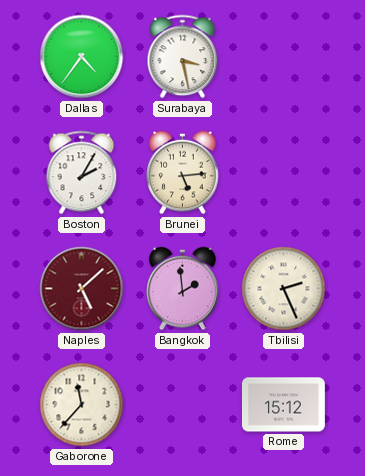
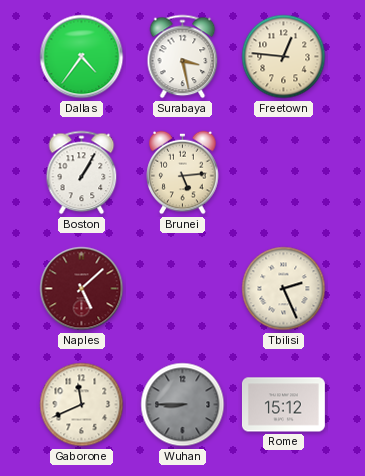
Freetown: none -> 12:46
Boston: 2:05 -> 1:05
Bangkok: 1:59 -> none
Gaborone: 11:37 -> 11:41
Wuhan: none -> 8:45
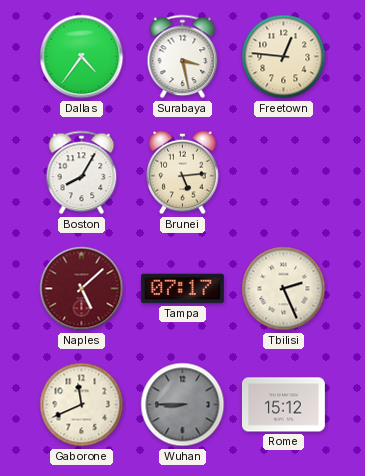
Boston: 1:05 -> 8:05
Tampa: none -> 07:17
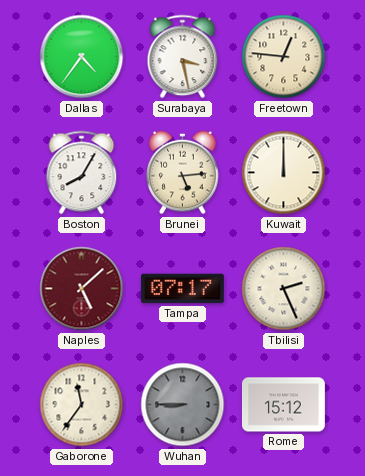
Kuwait: none -> 12:00
Gaborone: 11:41 -> 11:36
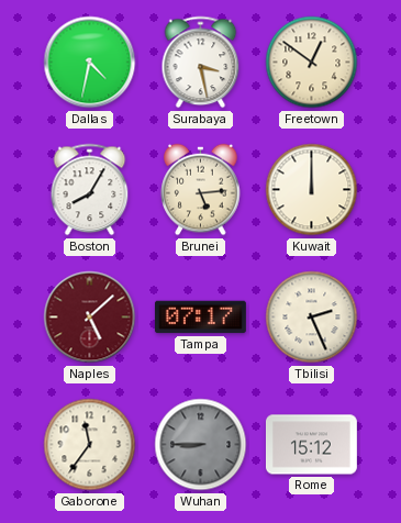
Dallas: 4:36 -> 4:32
Freetown: 12:46 -> 12:51
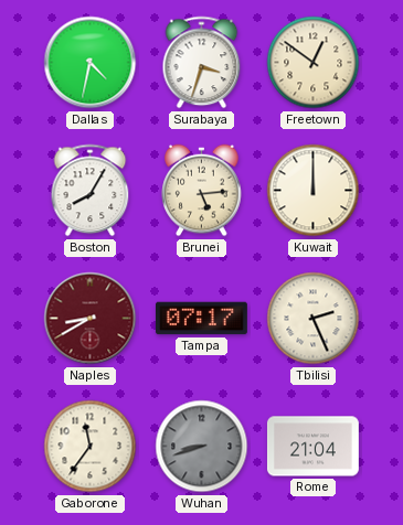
Surabaya: 3:28 -> 3:33
Naples: 5:08 -> 8:40
Wuhan: 8:45 -> 8:42
Rome: 15:12 -> 21:04
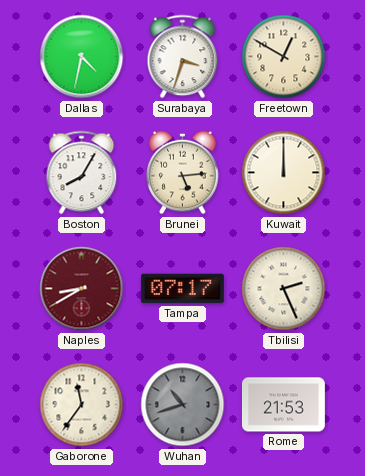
Freetown: 12:51 -> 12:50
Wuhan: 8:42 -> 10:42
Rome: 21:04 -> 21:53
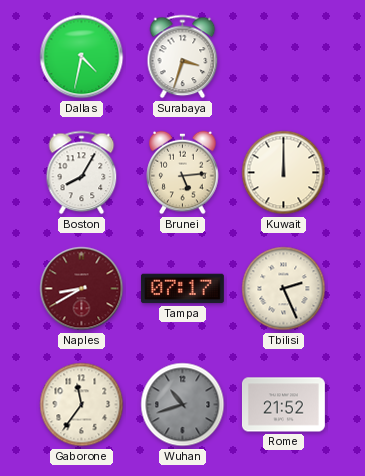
Freetown: 12:50 -> none
Rome: 21:53 -> 21:52
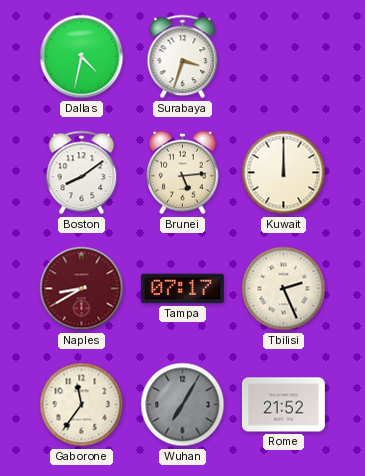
Boston: 8:05 -> 8:09
Wuhan: 10:42 -> 7:05
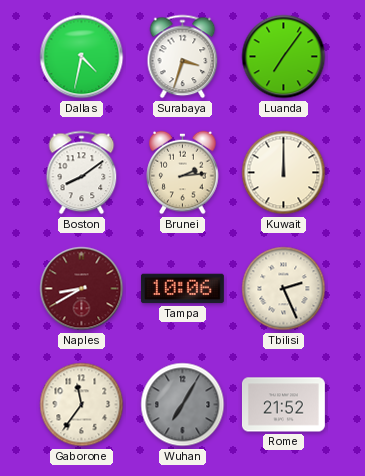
Luanda: none -> 7:06
Brunei: 5:14 -> 2:14
Tampa: 07:17 -> 10:06
